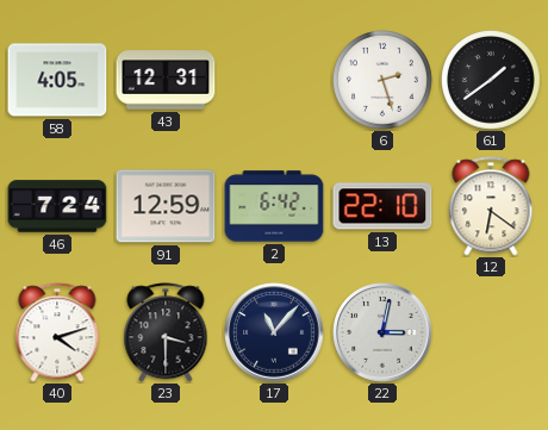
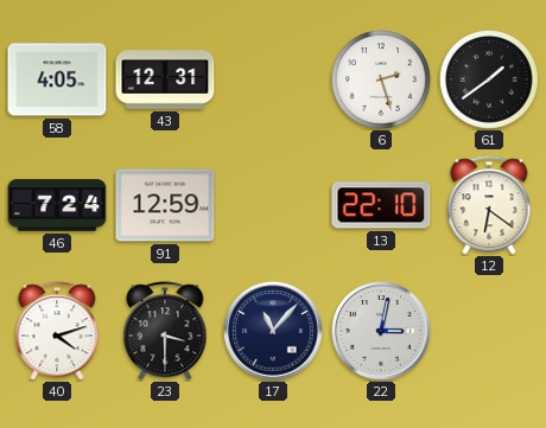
2: 6:42 -> none
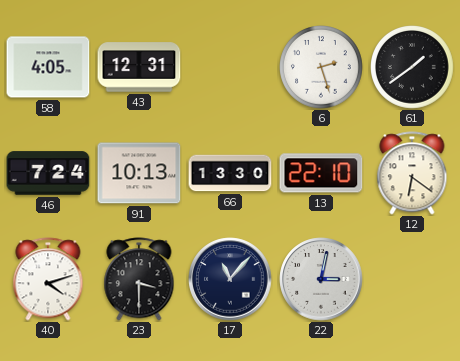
91: 12:59 -> 10:13
66: none -> 13:30
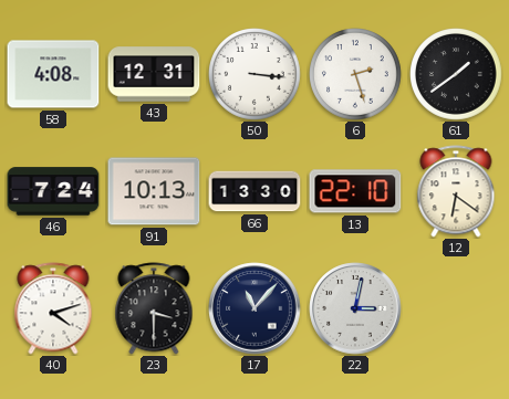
58: 4:05 -> 4:08
50: none -> 3:16
